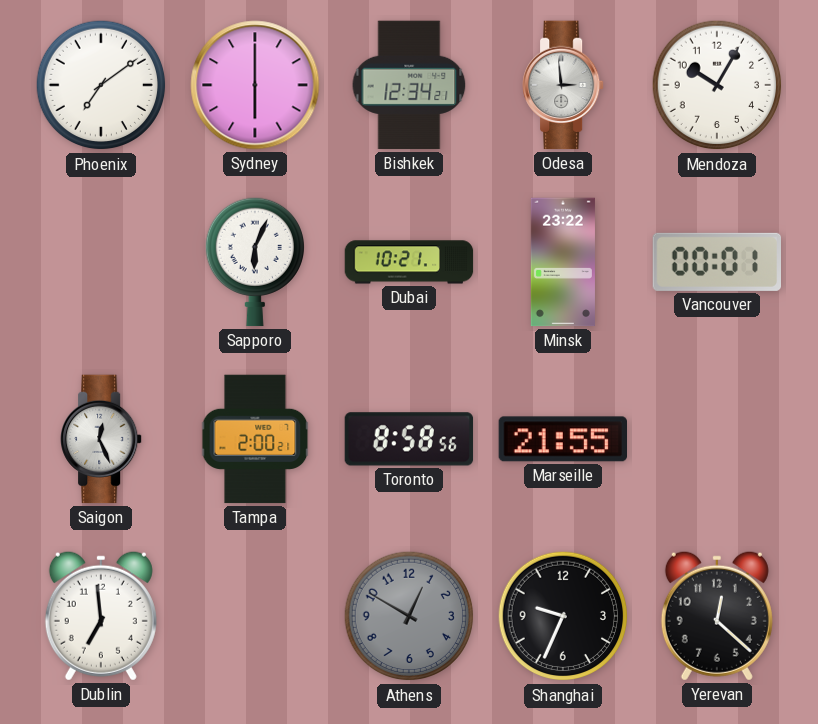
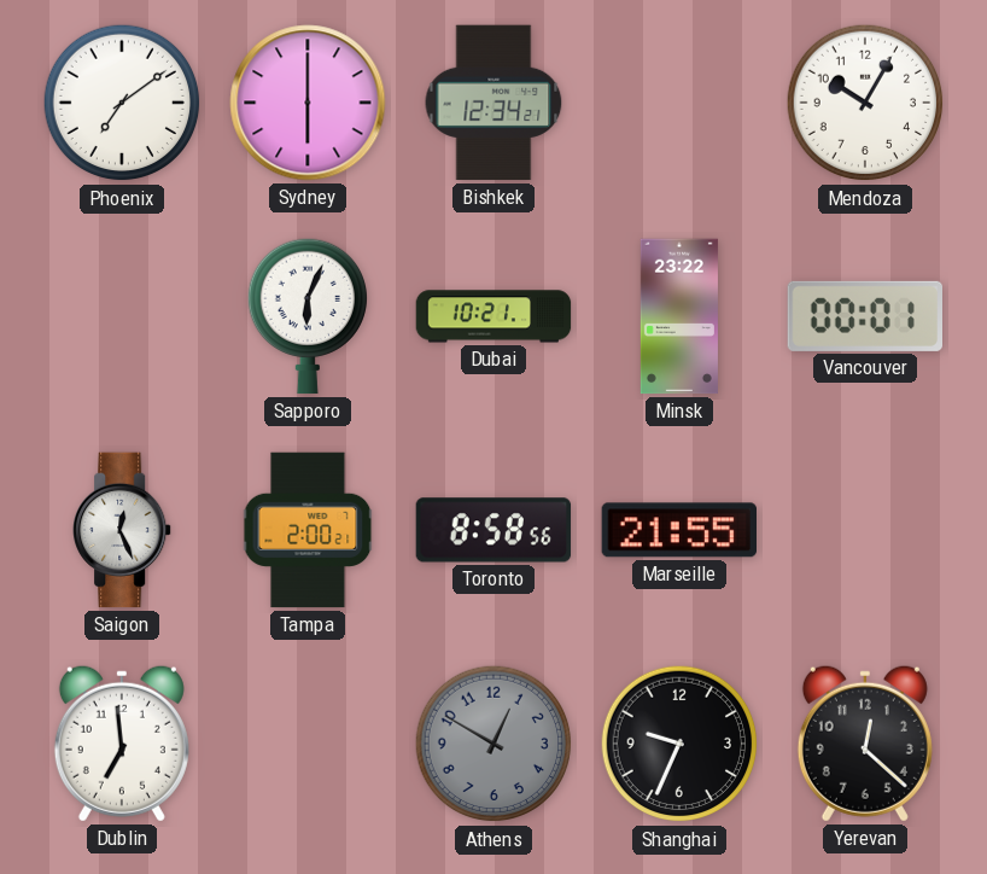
Odesa: 2:59 -> none
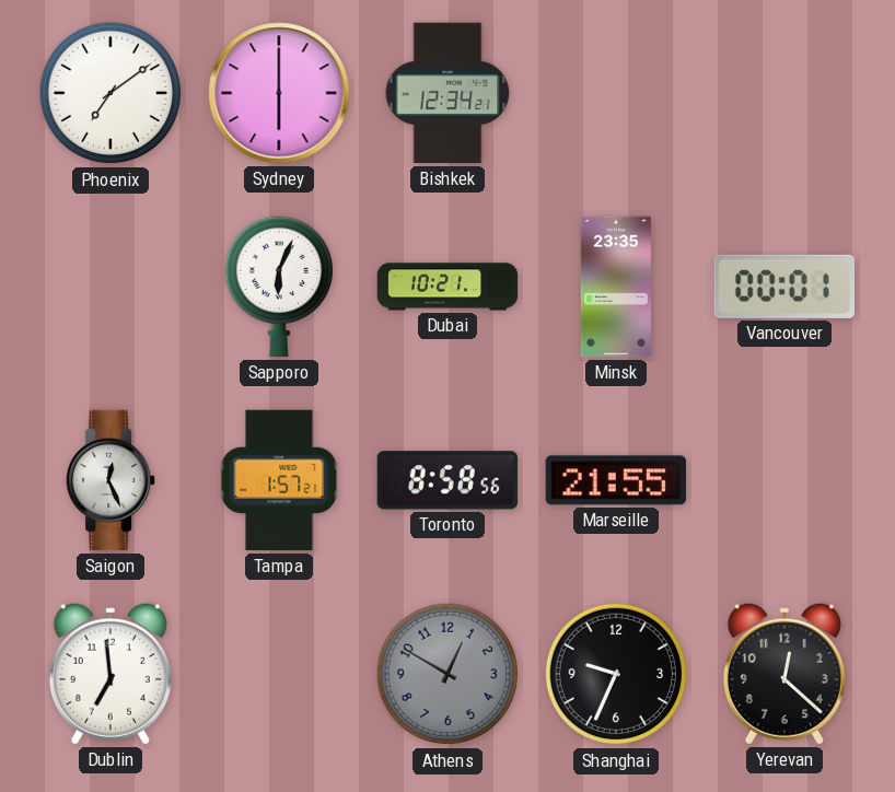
Mendoza: 10:05 -> none
Minsk: 23:22 -> 23:35
Tampa: 2:00 -> 1:57
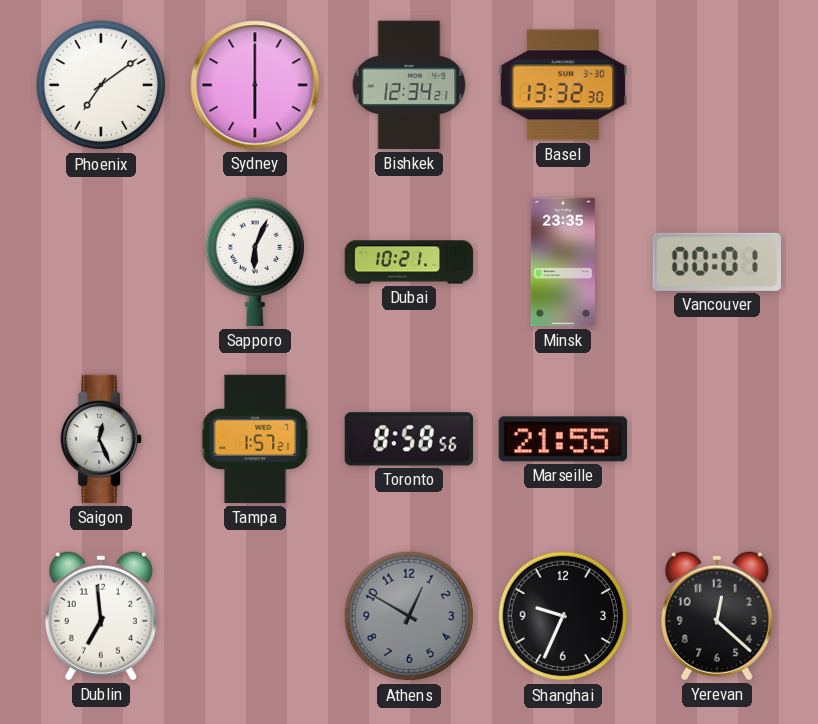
Basel: none -> 13:32
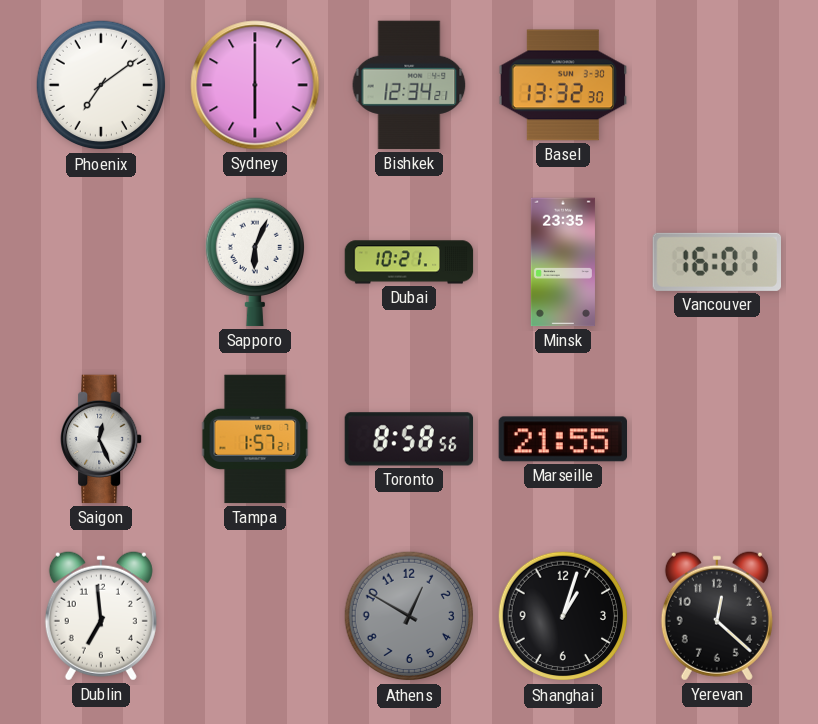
Vancouver: 00:01 -> 16:01
Shanghai: 9:34 -> 1:03
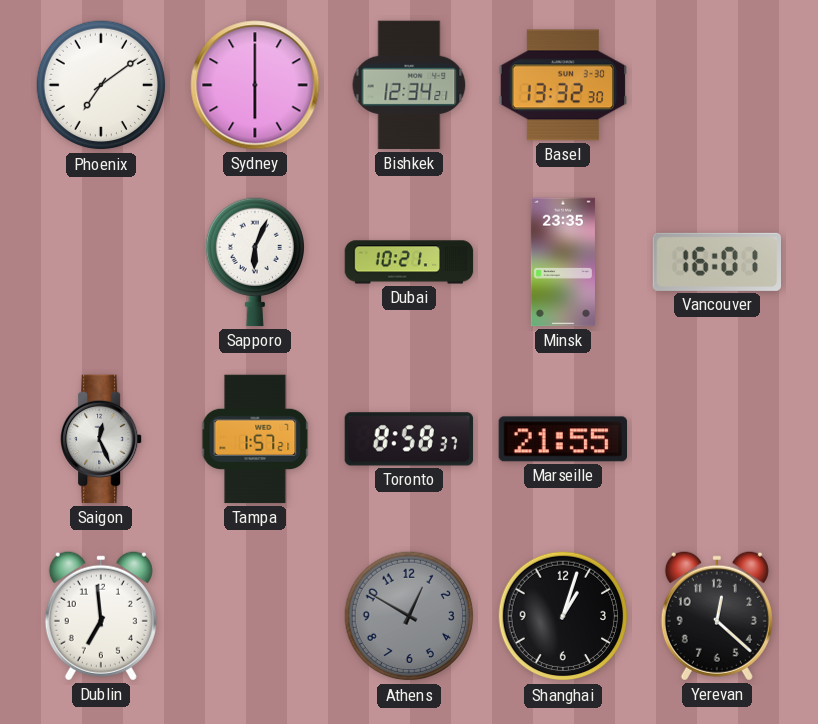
Toronto: 8:58:56 -> 8:58:37
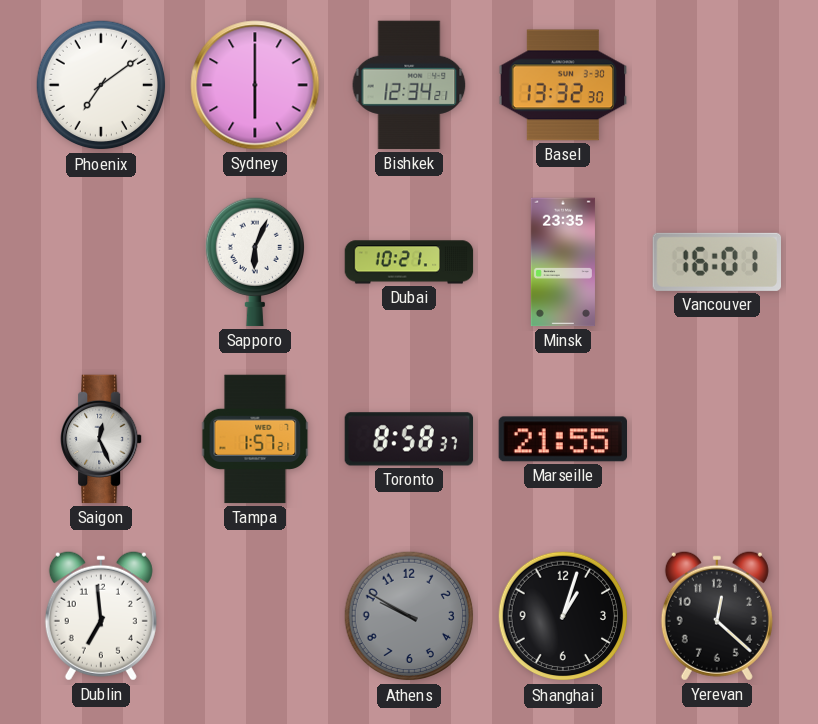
Athens: 12:50 -> 9:50
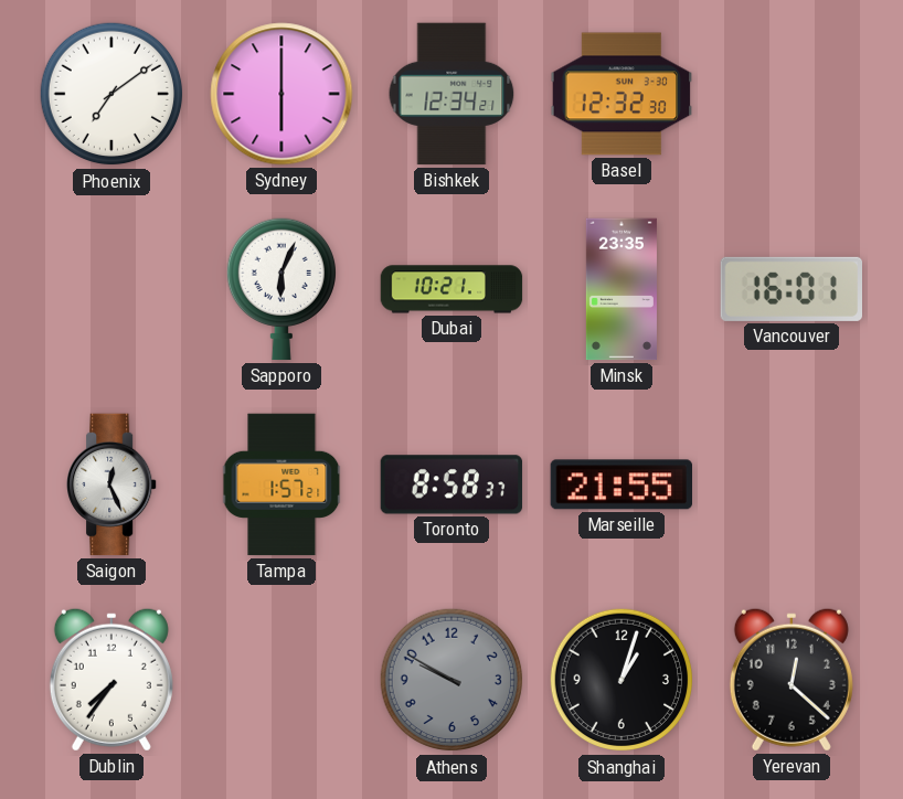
Basel: 13:32 -> 12:32
Dublin: 6:59 -> 7:36
